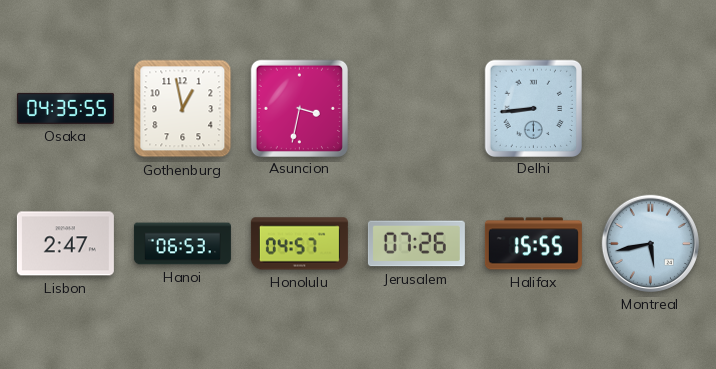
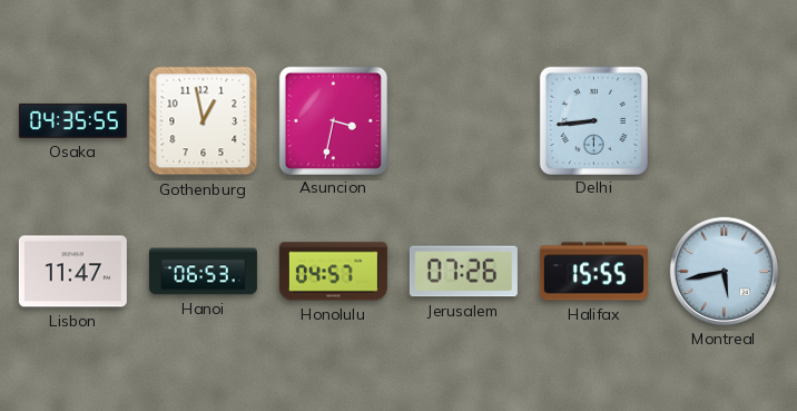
Lisbon: 2:47 -> 11:47
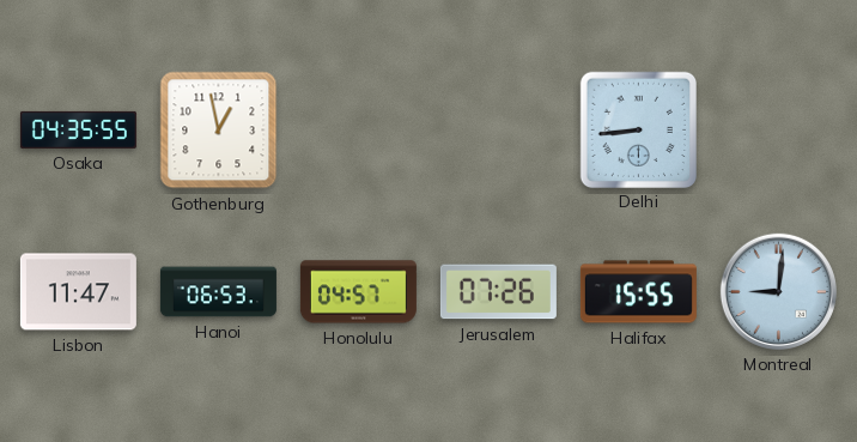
Asuncion: 3:32 -> none
Montreal: 5:43 -> 9:01
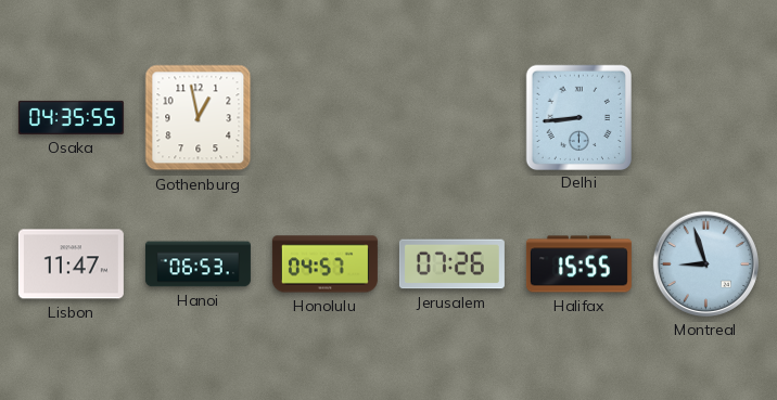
Montreal: 9:01 -> 8:57
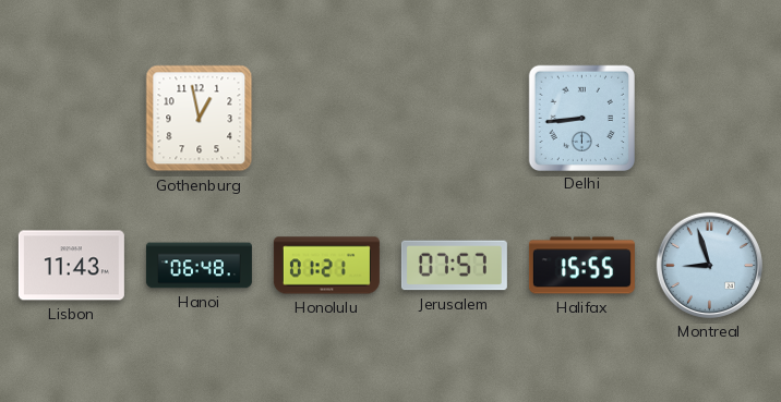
Osaka: 04:35 -> none
Lisbon: 11:47 -> 11:43
Hanoi: 06:53 -> 06:48
Honolulu: 04:57 -> 01:21
Jerusalem: 07:26 -> 07:57
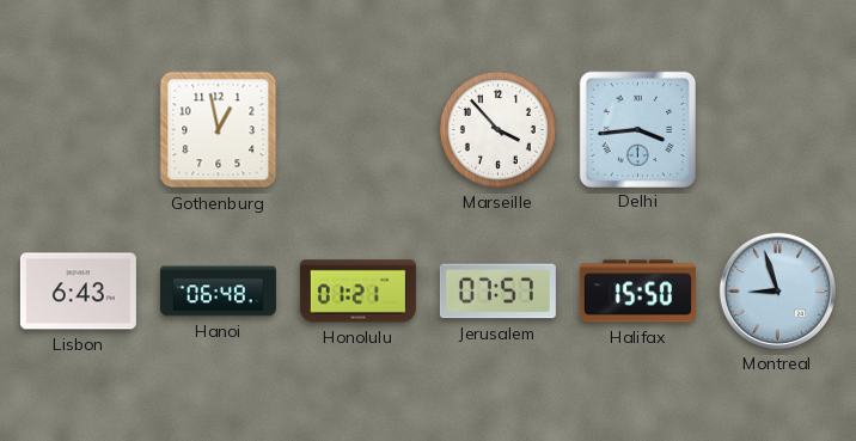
Marseille: none -> 3:53
Delhi: 8:44 -> 3:44
Lisbon: 11:43 -> 6:43
Halifax: 15:55 -> 15:50
